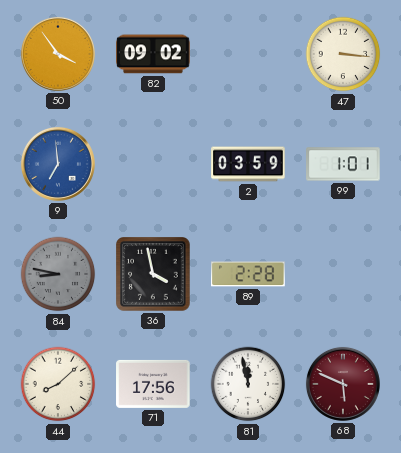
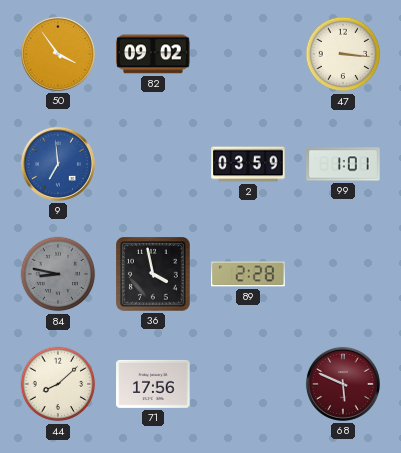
81: 11:58 -> none
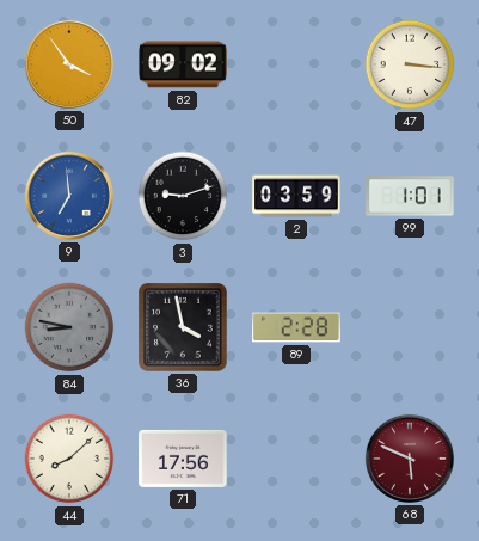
3: none -> 9:12
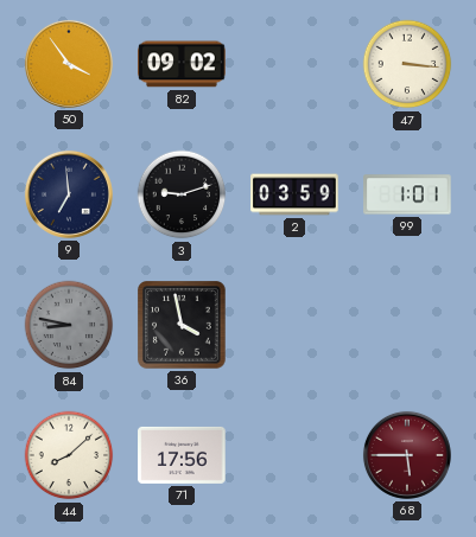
9 dial: blue -> navy
89: 2:28 -> none
68: 5:49 -> 5:45
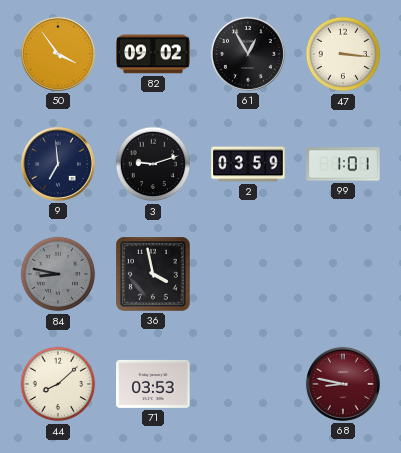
61: none -> 12:55
71: 17:56 -> 03:53
68: 5:45 -> 8:47
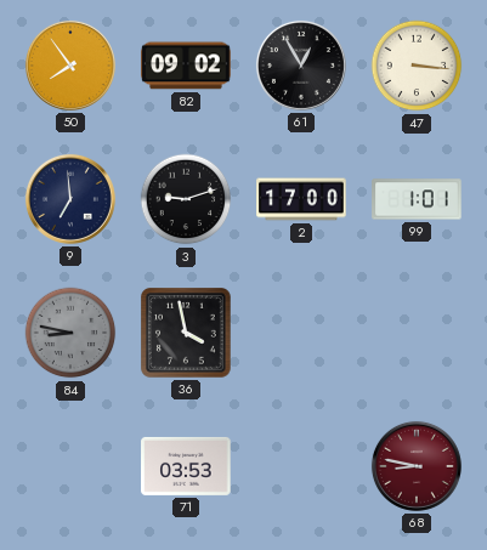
50: 3:54 -> 7:54
2: 03:59 -> 17:00
44: 8:08 -> none
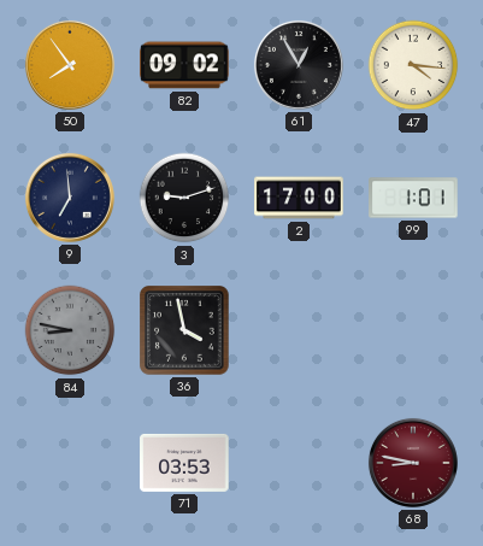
47: 3:16 -> 4:16
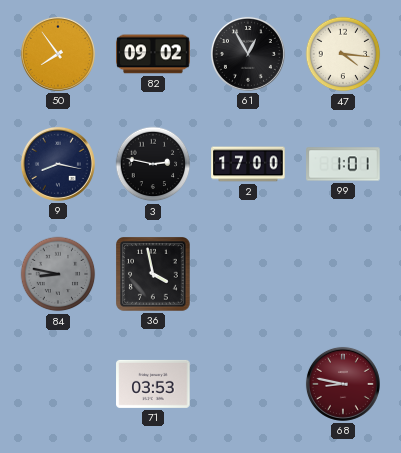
9: 6:59 -> 8:17
3: 9:12 -> 2:47
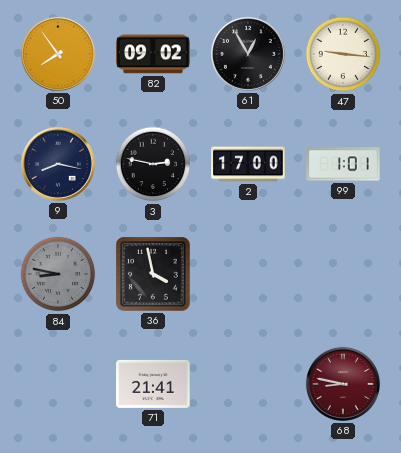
47: 4:16 -> 9:16
71: 03:53 -> 21:41
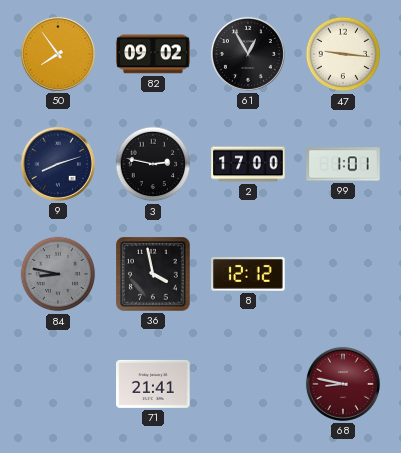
9: 8:17 -> 8:12
8: none -> 12:12
